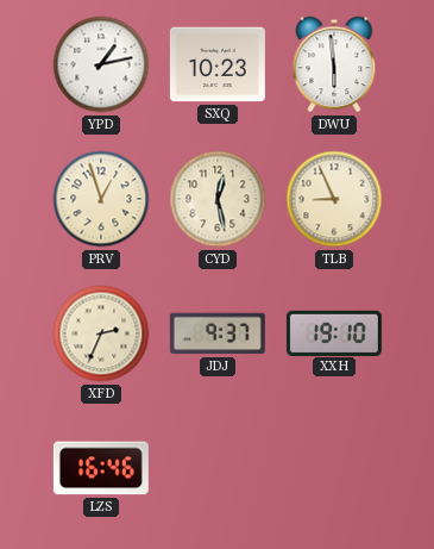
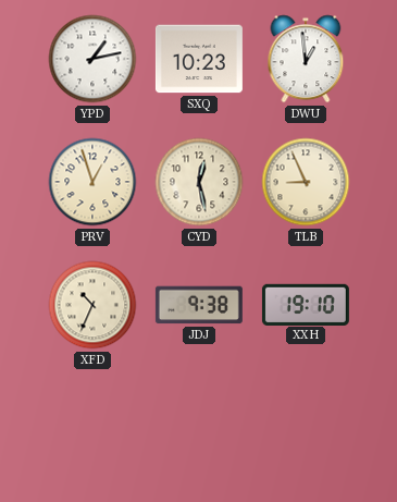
DWU: 5:59 -> 12:59
XFD: 2:34 -> 10:34
JDJ: 9:37 -> 9:38
LZS: 16:46 -> none
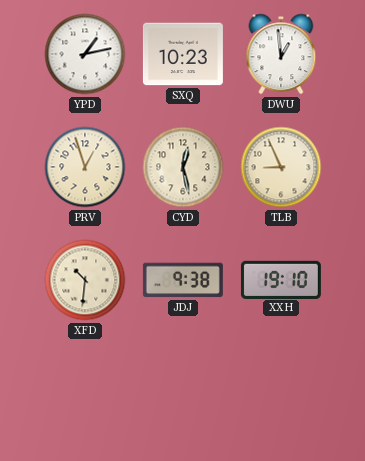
XFD: 10:34 -> 10:31
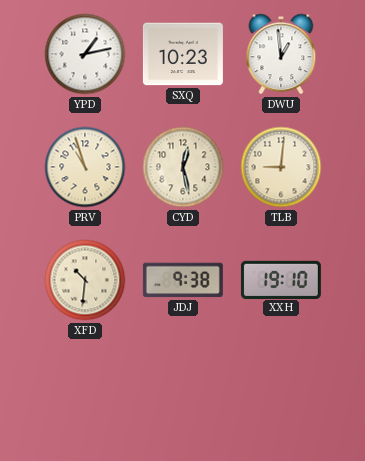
PRV: 12:57 -> 10:57
TLB: 8:56 -> 9:01
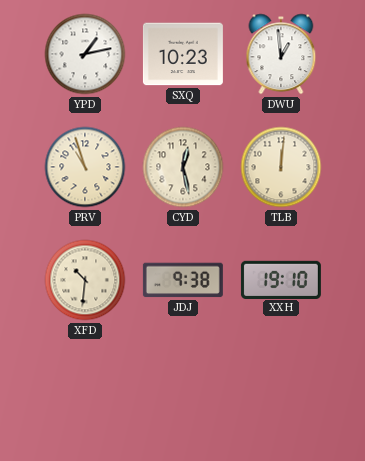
TLB: 9:01 -> 12:01
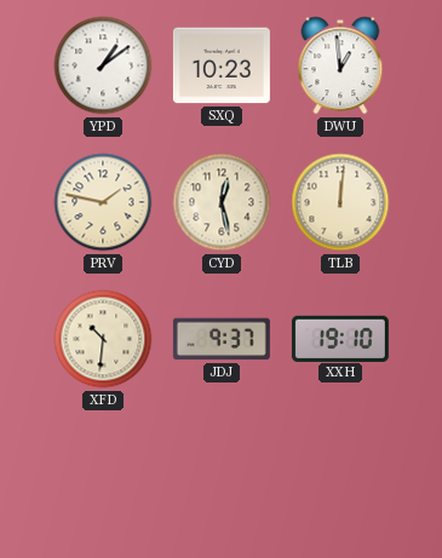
YPD: 1:13 -> 1:09
PRV: 10:57 -> 1:47
JDJ: 9:38 -> 9:37
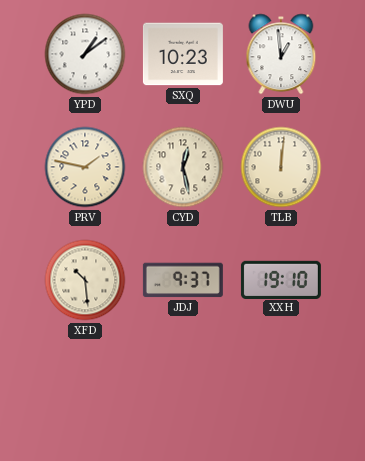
XFD: 10:31 -> 10:29
